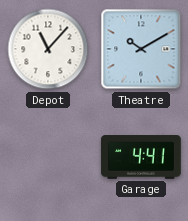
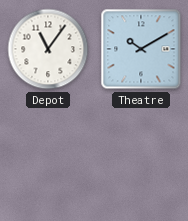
Depot: 11:07 -> 11:06
Garage: 4:41 -> none
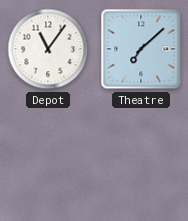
Theatre: 10:10 -> 7:08
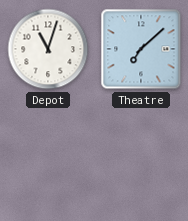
Depot: 11:06 -> 11:03
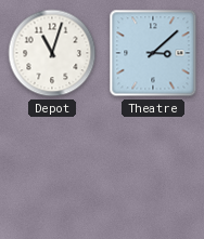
Theatre: 7:08 -> 3:08
